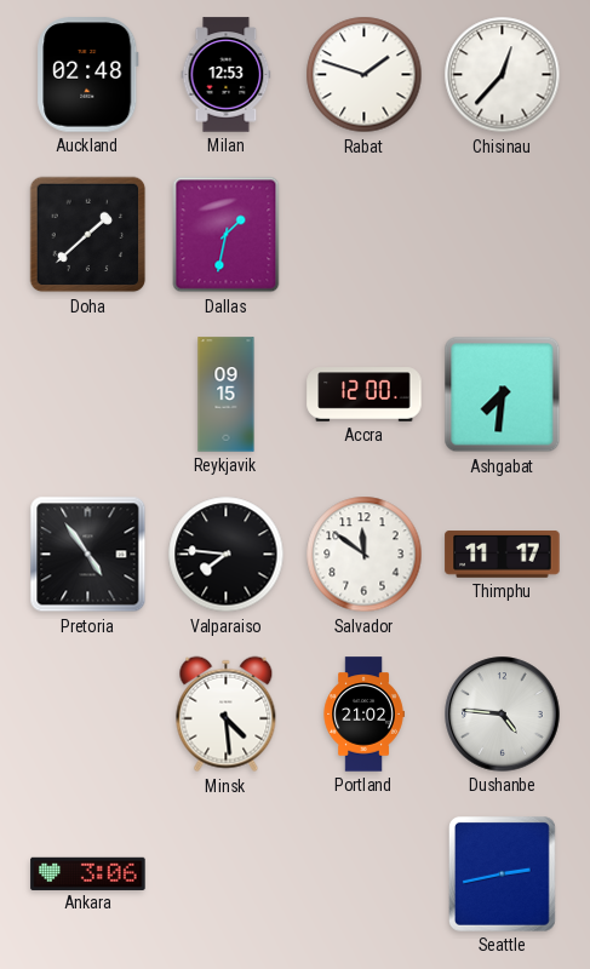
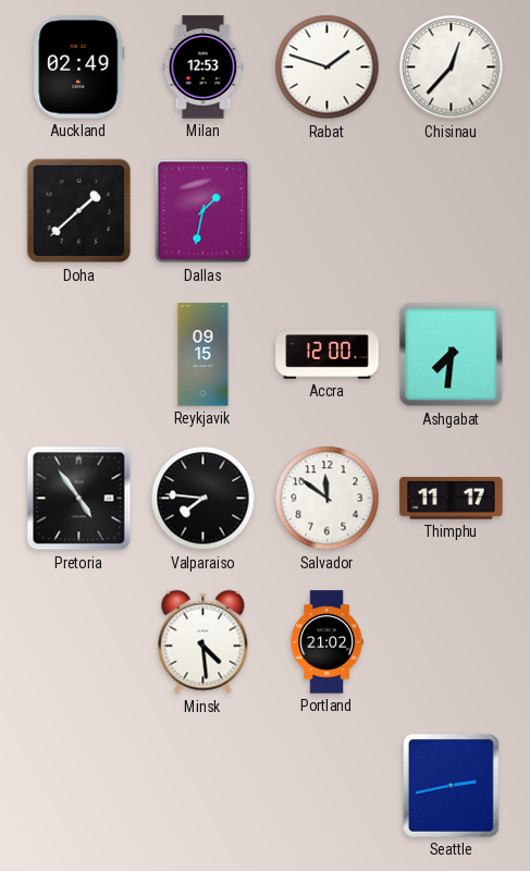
Auckland: 02:48 -> 02:49
Dushanbe: 4:46 -> none
Ankara: 3:06 -> none
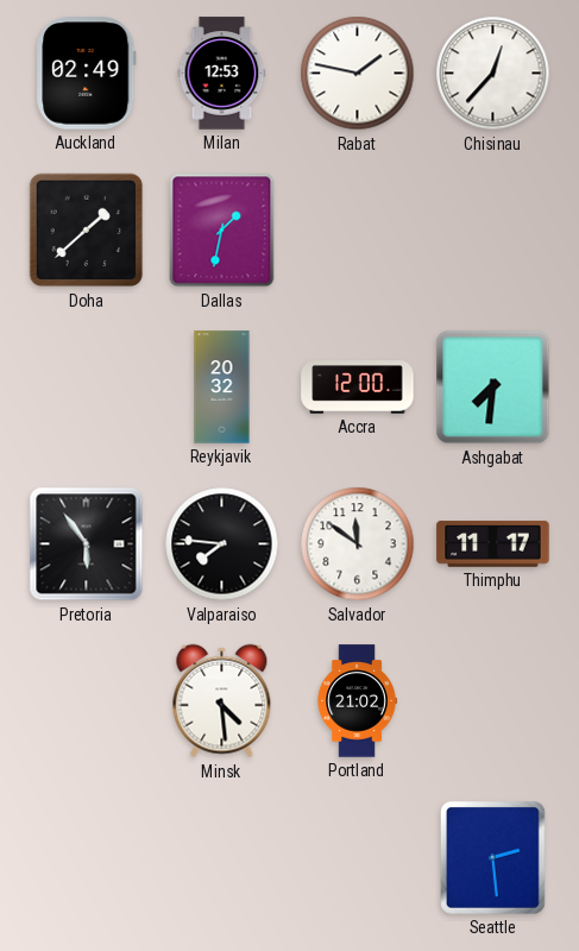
Rabat: 1:48 -> 1:47
Reykjavik: 09:15 -> 20:32
Pretoria: 4:54 -> 5:54
Seattle: 2:43 -> 2:29
